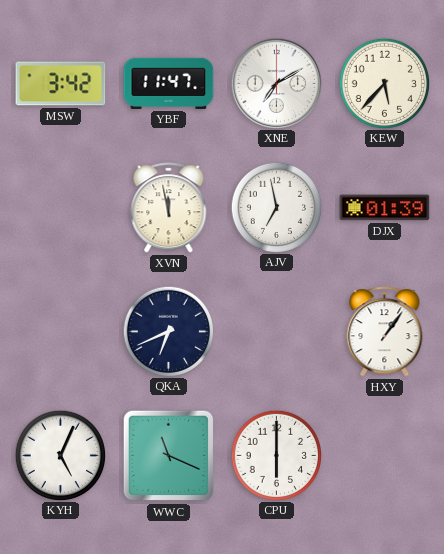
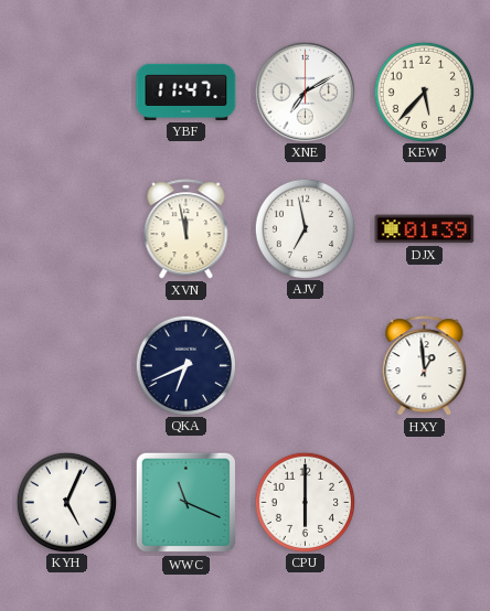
MSW: 3:42 -> none
HXY: 1:06 -> 12:59
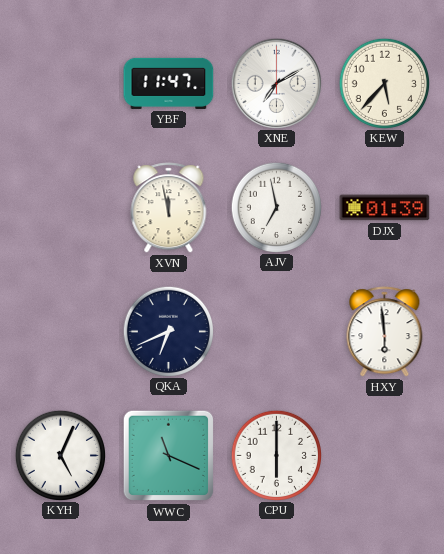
HXY: 12:59 -> 5:59
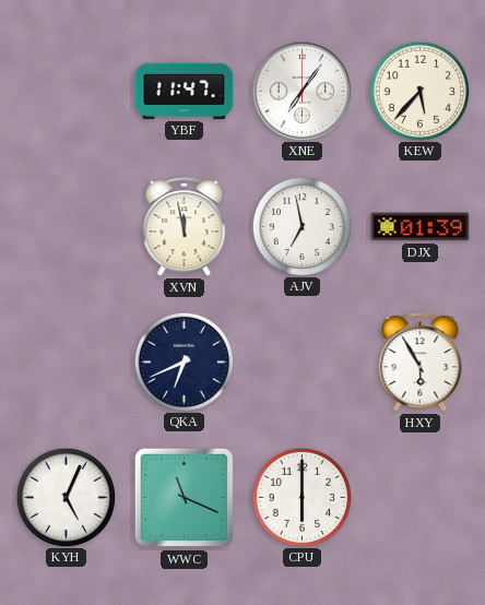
XNE: 7:10 -> 7:06
HXY: 5:59 -> 5:55
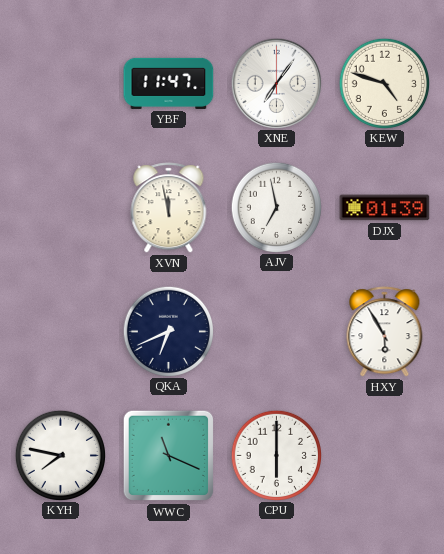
KEW: 5:37 -> 4:48
KYH: 5:04 -> 7:47
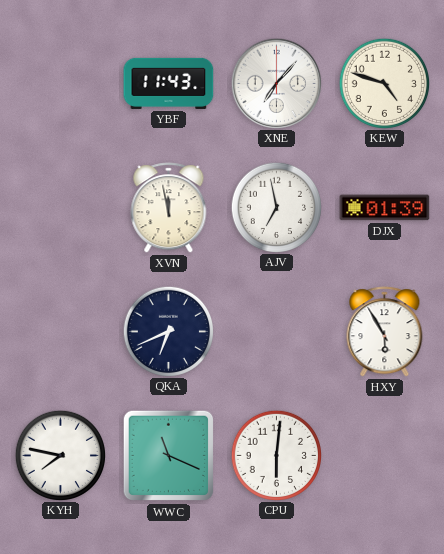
YBF: 11:47 -> 11:43
XNE: 7:06 -> 7:07
CPU: 6:00 -> 6:01
